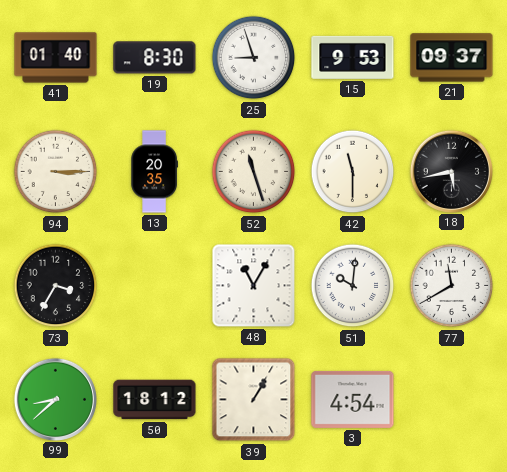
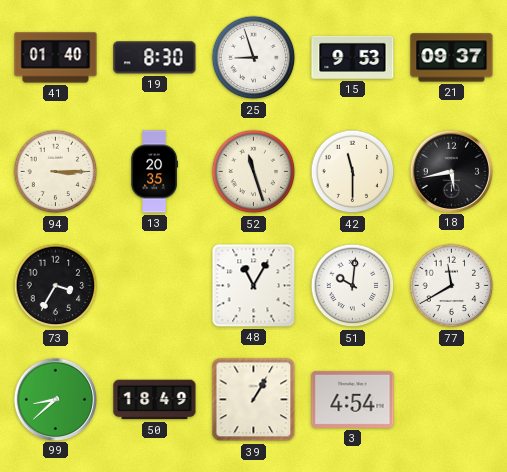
50: 18:12 -> 18:49
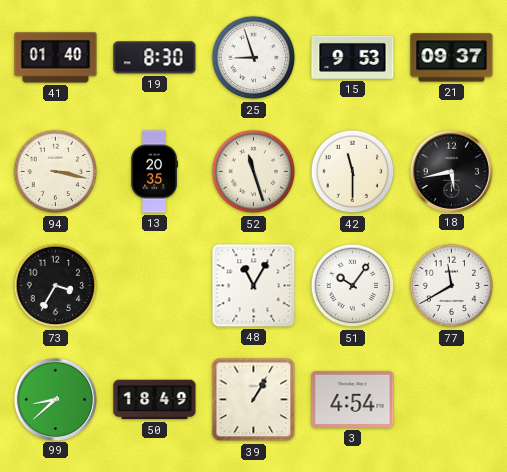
94: 3:15 -> 3:17
51: 10:01 -> 10:06
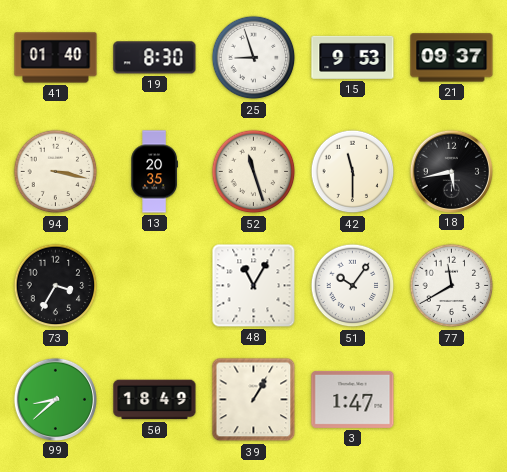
3: 4:54 -> 1:47
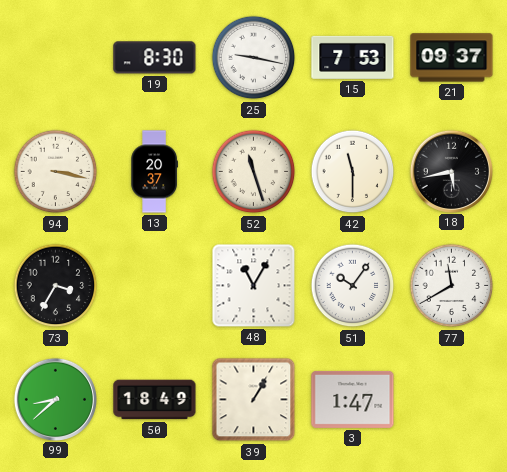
41: 01:40 -> none
25: 8:57 -> 9:17
15: 9:53 -> 7:53
13: 20:35 -> 20:37
